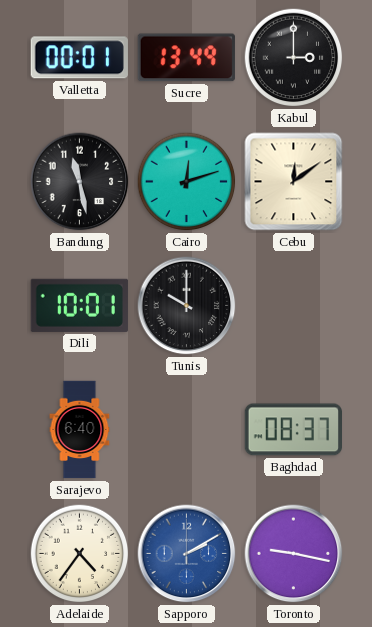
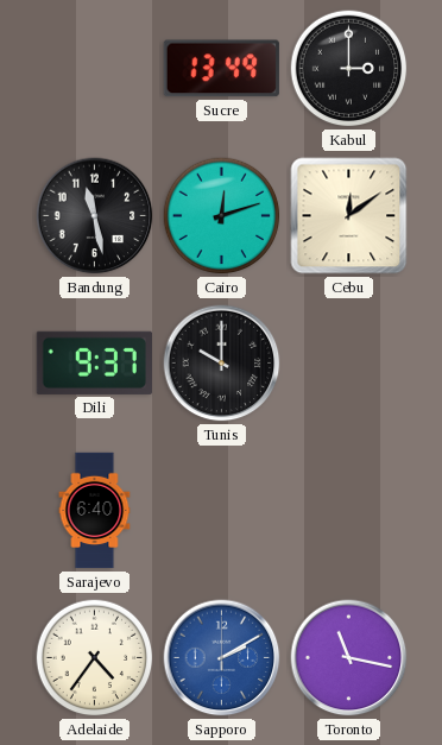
Valletta: 00:01 -> none
Dili: 10:01 -> 9:37
Baghdad: 08:37 -> none
Toronto: 9:17 -> 11:17
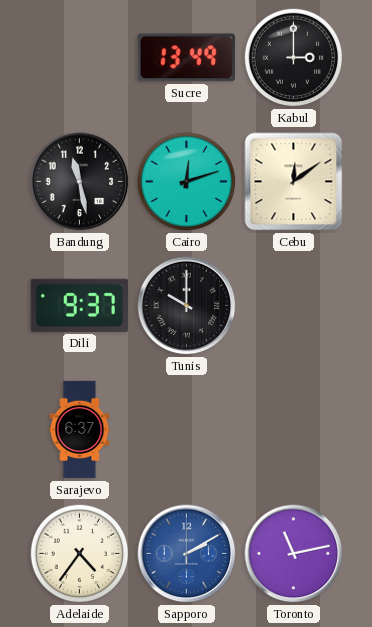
Sarajevo: 6:40 -> 6:37
Toronto: 11:17 -> 11:13
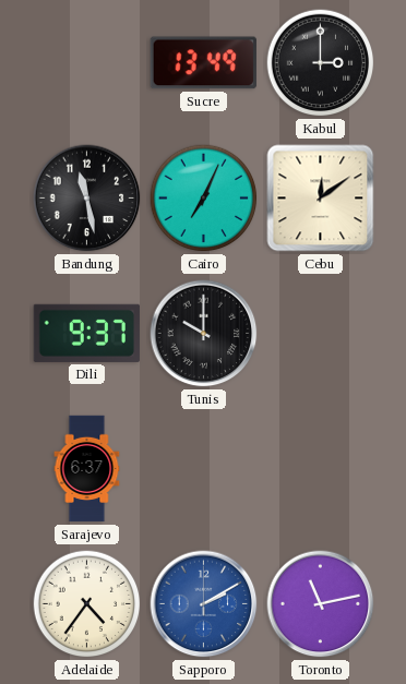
Cairo: 12:12 -> 7:04
